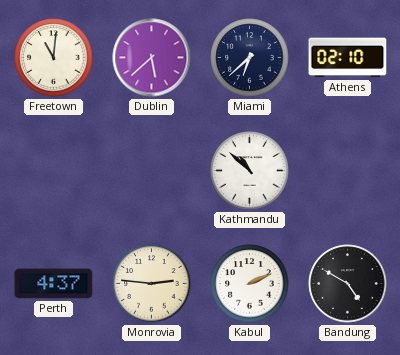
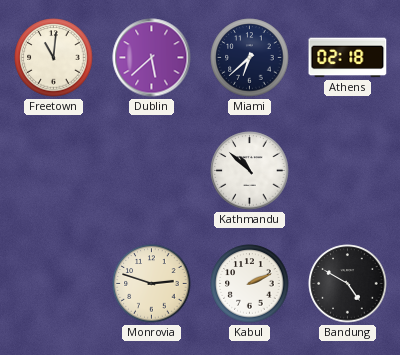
Athens: 02:10 -> 02:18
Perth: 4:37 -> none
Monrovia: 2:46 -> 2:48
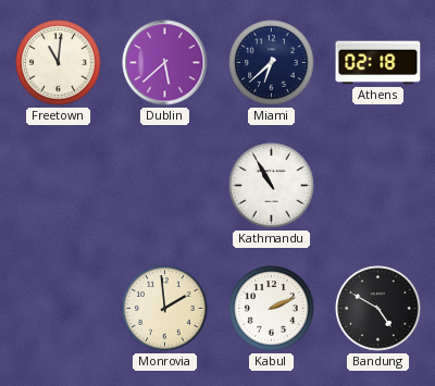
Kathmandu: 10:52 -> 10:55
Monrovia: 2:48 -> 1:59
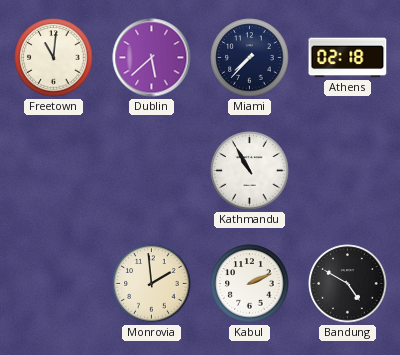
Miami: 6:38 -> 7:37
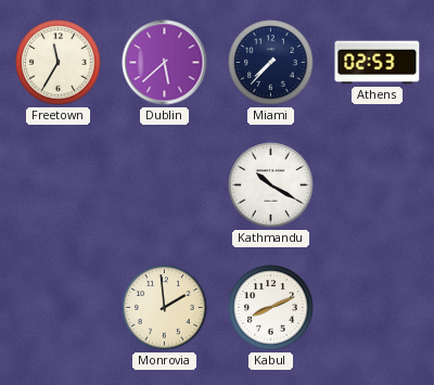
Freetown: 11:01 -> 11:35
Athens: 02:18 -> 02:53
Kathmandu: 10:55 -> 10:20
Kabul: 2:11 -> 8:11
Bandung: 4:50 -> none
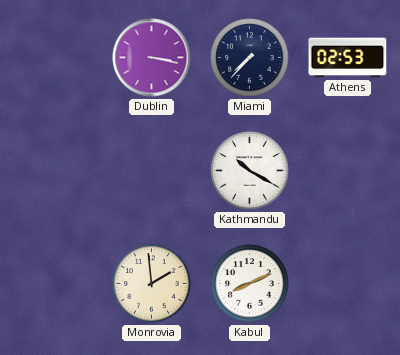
Freetown: 11:35 -> none
Dublin: 5:38 -> 3:17
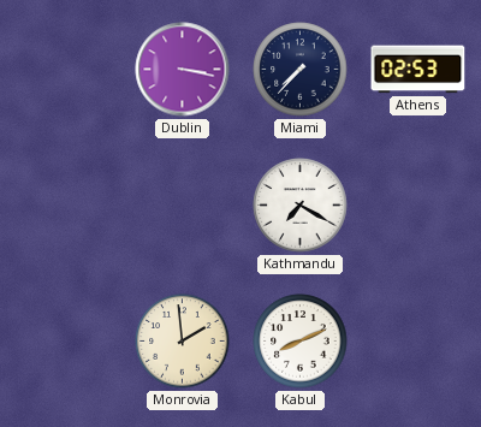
Kathmandu: 10:20 -> 7:20
